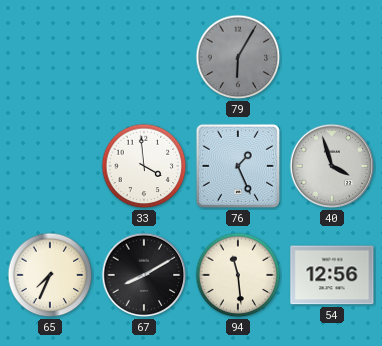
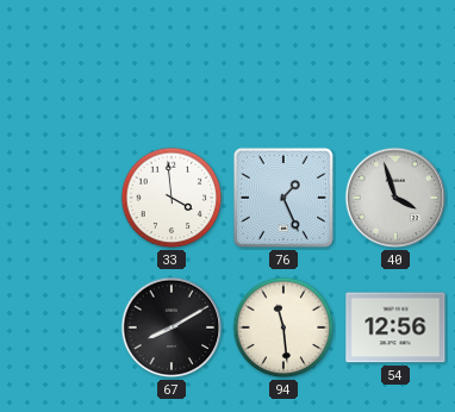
79: 6:05 -> none
65: 7:34 -> none
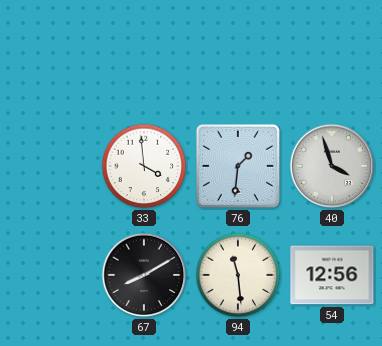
76: 1:26 -> 1:31
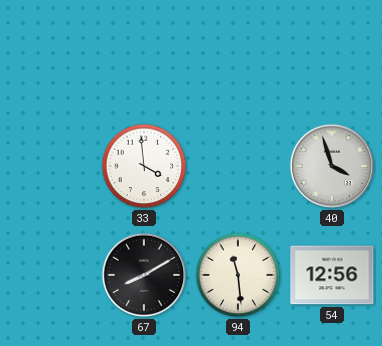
76: 1:31 -> none
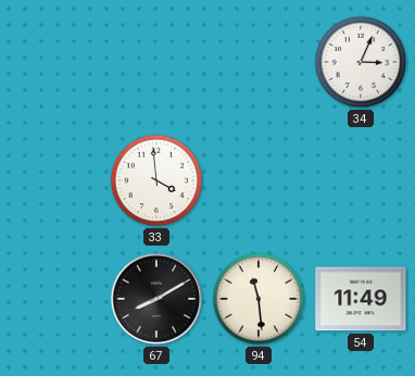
34: none -> 3:04
40: 3:57 -> none
54: 12:56 -> 11:49
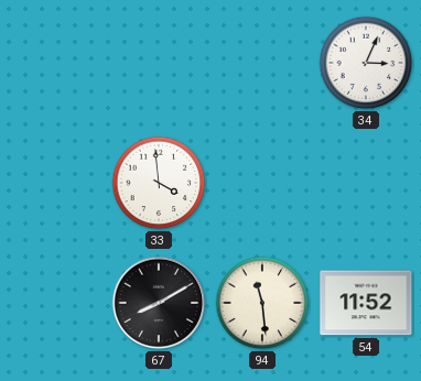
54: 11:49 -> 11:52
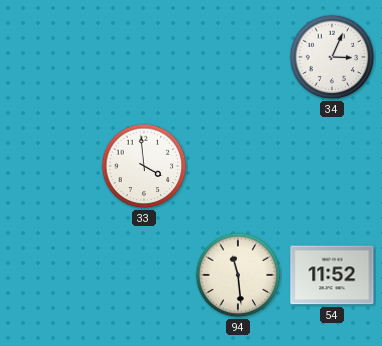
67: 8:10 -> none
